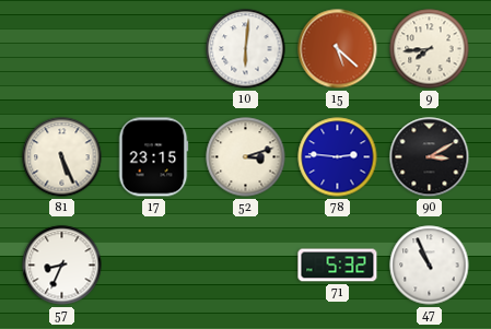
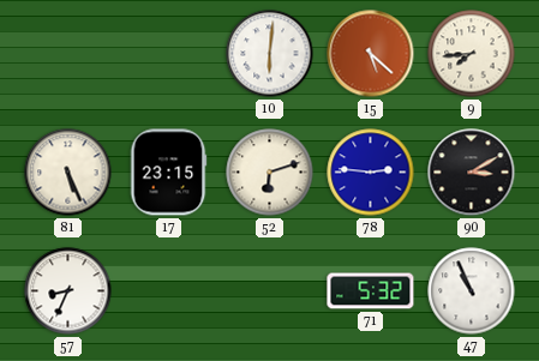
52: 3:12 -> 6:12
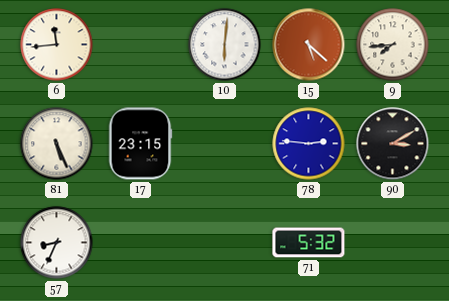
6: none -> 11:44
52: 6:12 -> none
47: 10:56 -> none
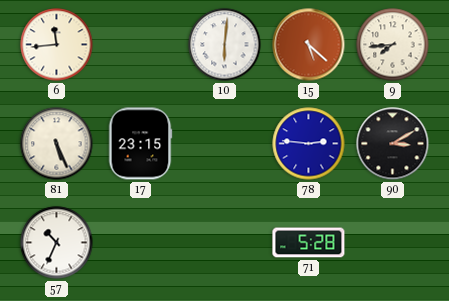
57: 8:34 -> 10:34
71: 5:32 -> 5:28
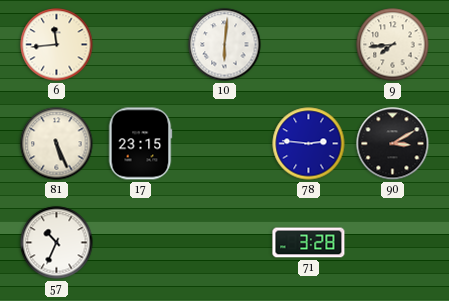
15: 5:22 -> none
71: 5:28 -> 3:28
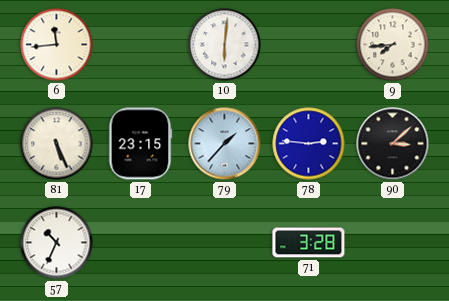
79: none -> 1:37
90: 3:10 -> 3:08
